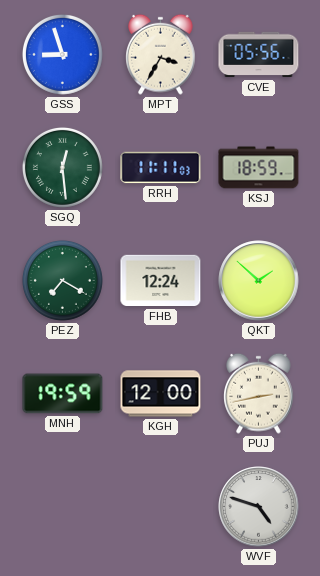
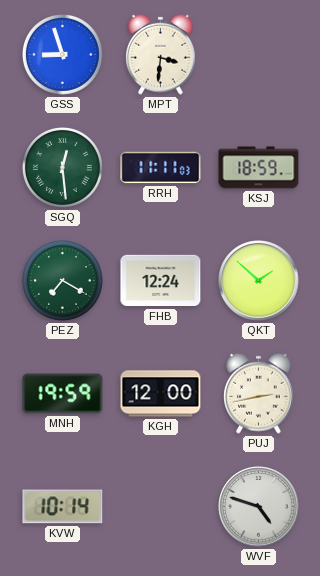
MPT: 3:35 -> 3:31
CVE: 05:56 -> none
KVW: none -> 10:14
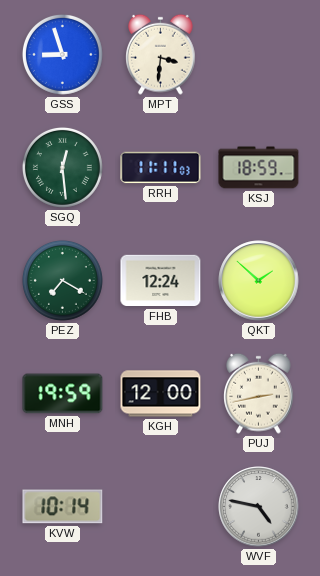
WVF: 4:48 -> 4:47
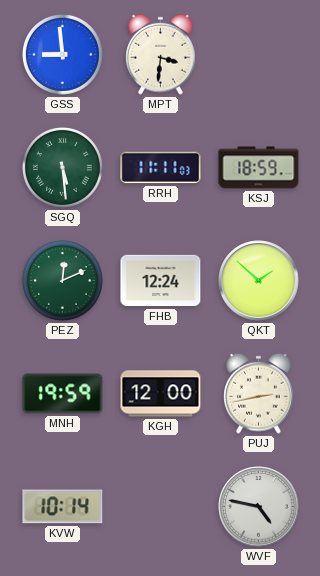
GSS: 8:57 -> 8:59
SGQ: 12:29 -> 5:29
PEZ: 7:20 -> 12:11
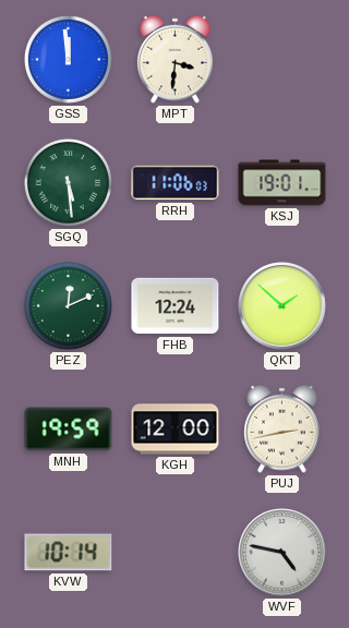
GSS: 8:59 -> 11:59
RRH: 11:11 -> 11:06
KSJ: 18:59 -> 19:01
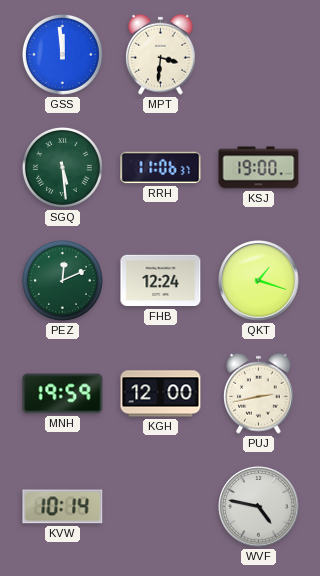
RRH: 11:06:03 -> 11:06:37
KSJ: 19:01 -> 19:00
QKT: 1:52 -> 1:18
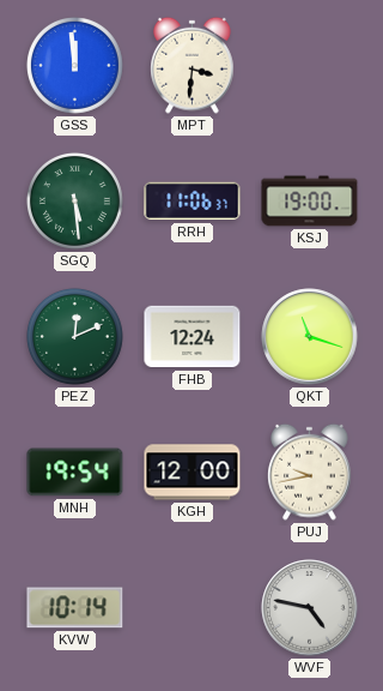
QKT: 1:18 -> 11:18
MNH: 19:59 -> 19:54
PUJ: 2:43 -> 9:43
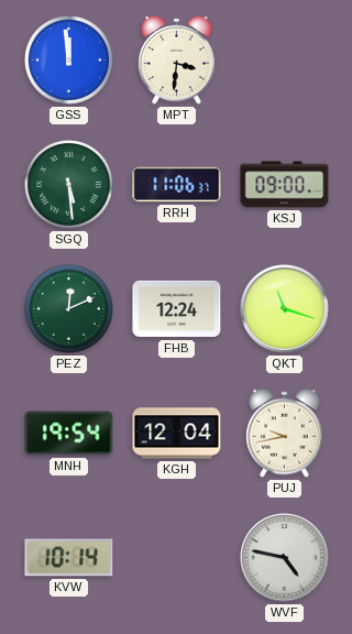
KSJ: 19:00 -> 09:00
KGH: 12:00 -> 12:04
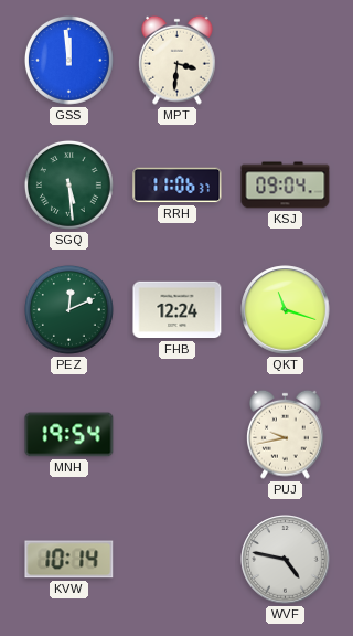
KSJ: 09:00 -> 09:04
KGH: 12:04 -> none
